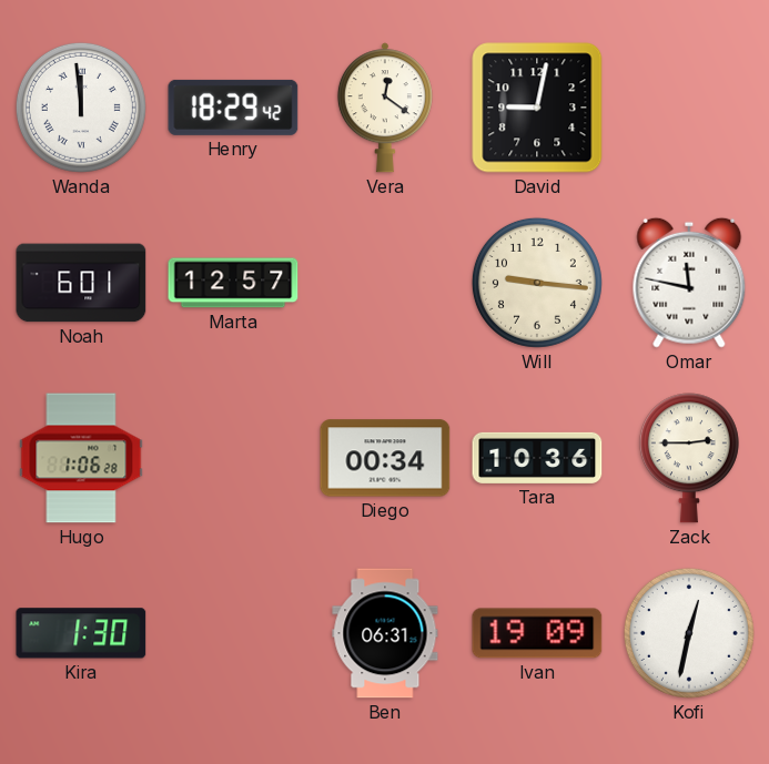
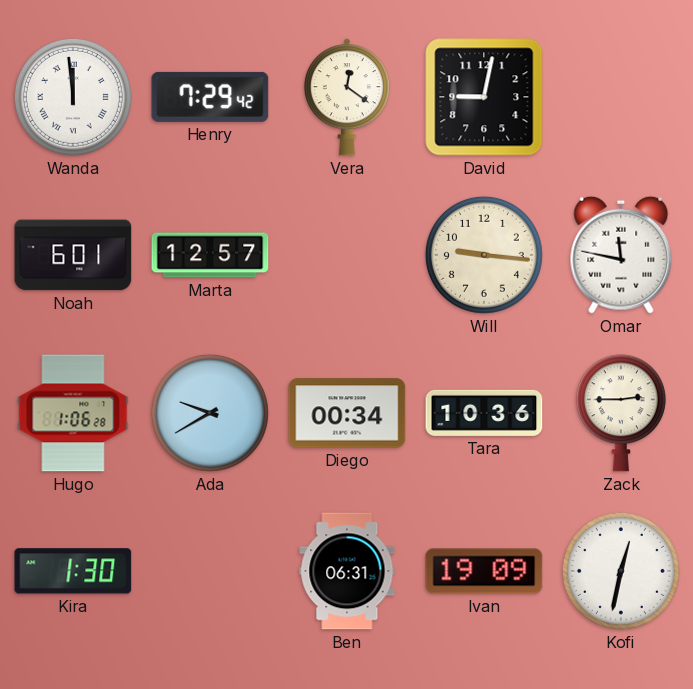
Henry: 18:29 -> 7:29
Ada: none -> 9:40
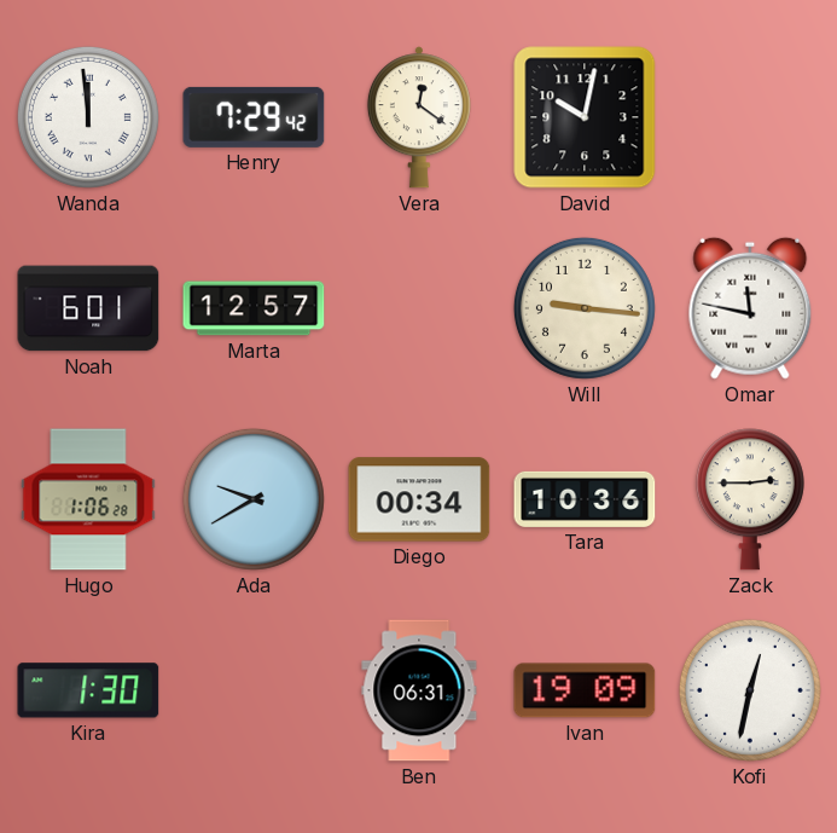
David: 9:02 -> 10:02
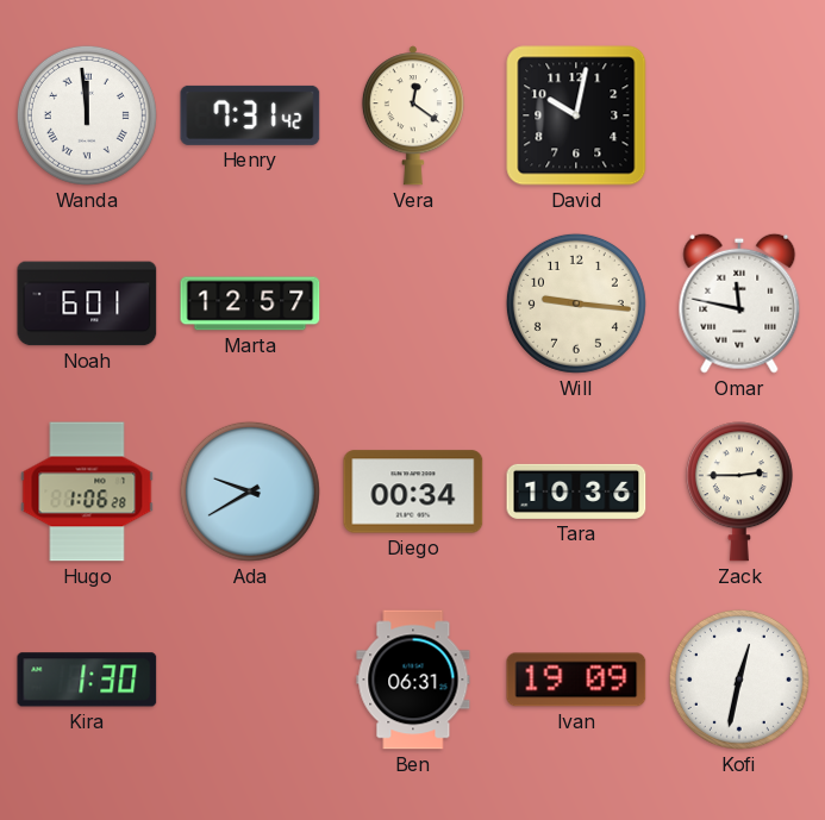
Henry: 7:29 -> 7:31
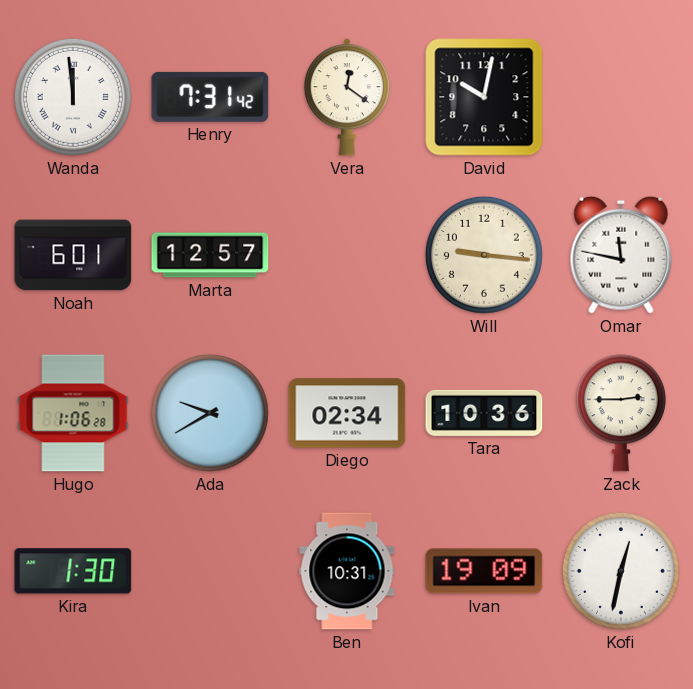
Diego: 00:34 -> 02:34
Ben: 06:31 -> 10:31
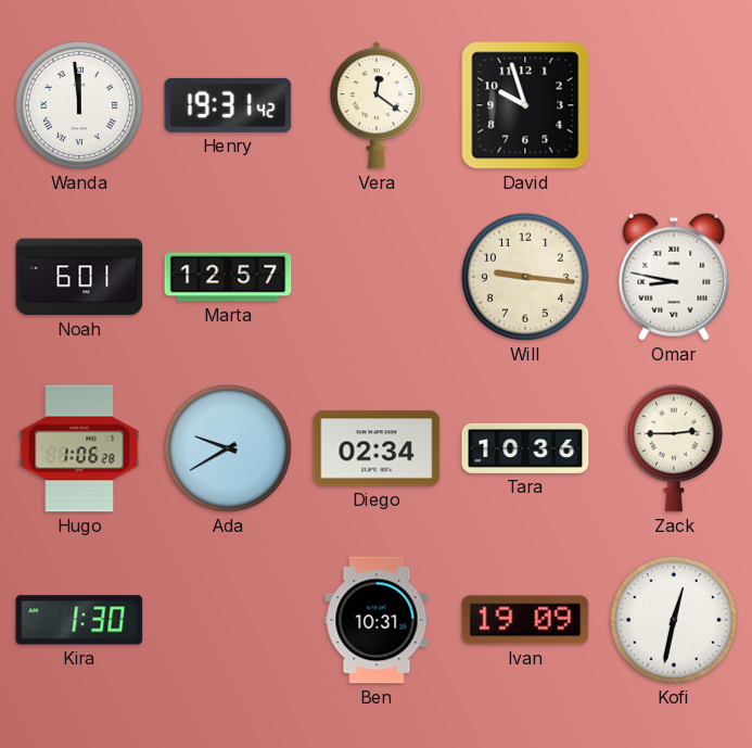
Henry: 7:31 -> 19:31
David: 10:02 -> 9:57
Omar: 11:47 -> 8:47
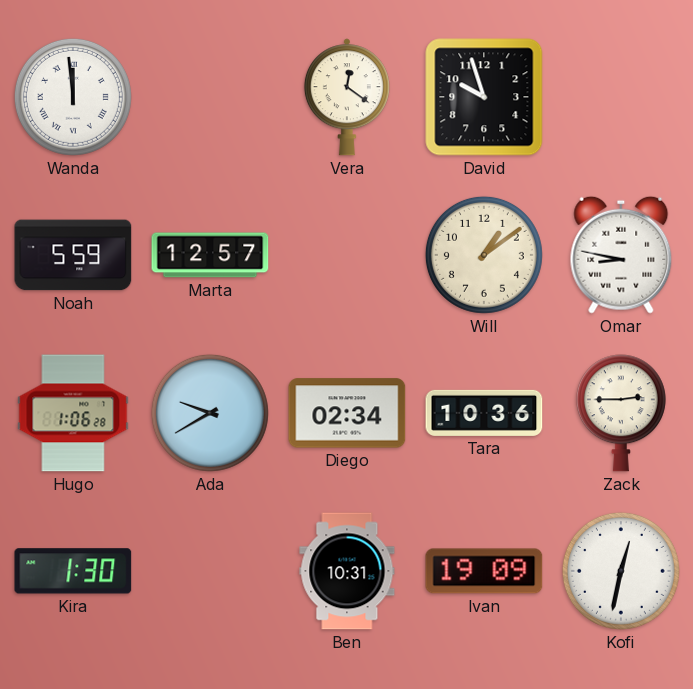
Henry: 19:31 -> none
Noah: 6:01 -> 5:59
Will: 9:16 -> 1:09
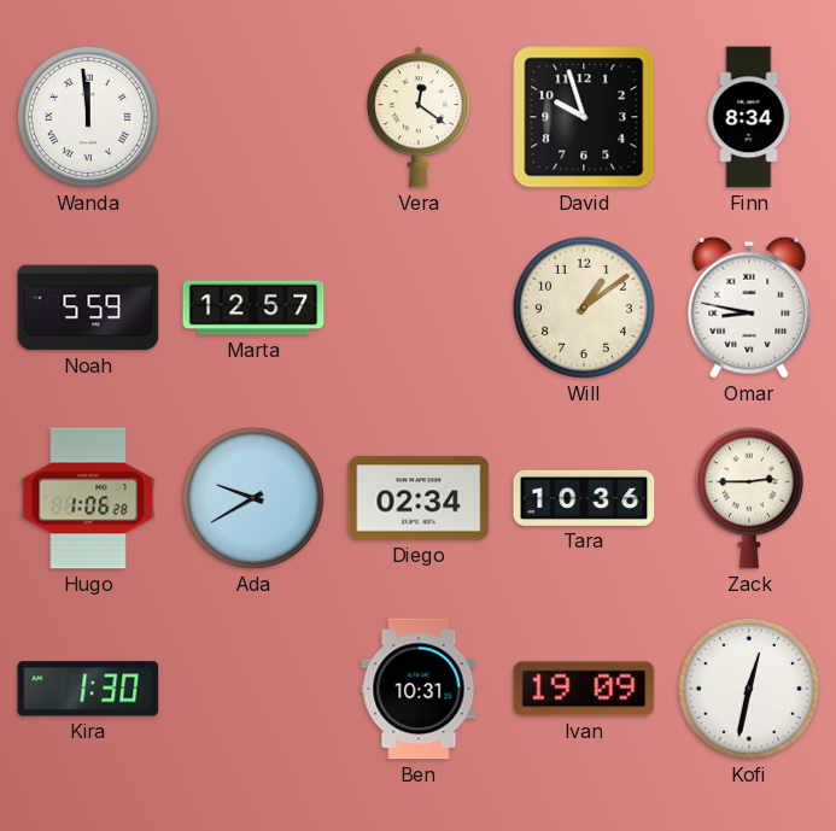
Finn: none -> 8:34
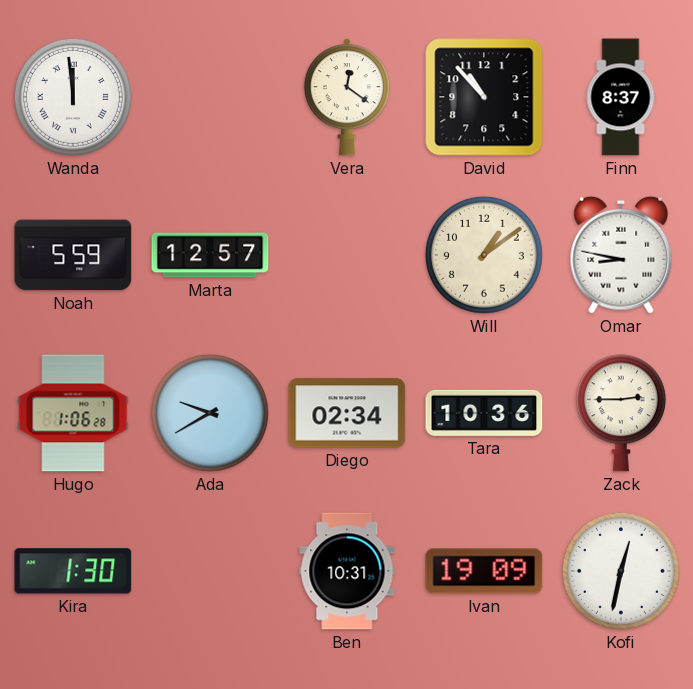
David: 9:57 -> 10:53
Finn: 8:34 -> 8:37
